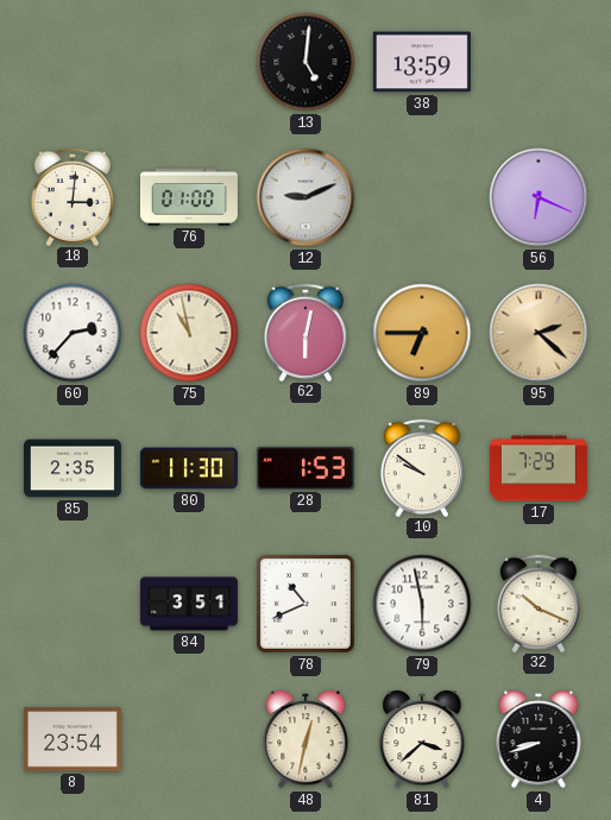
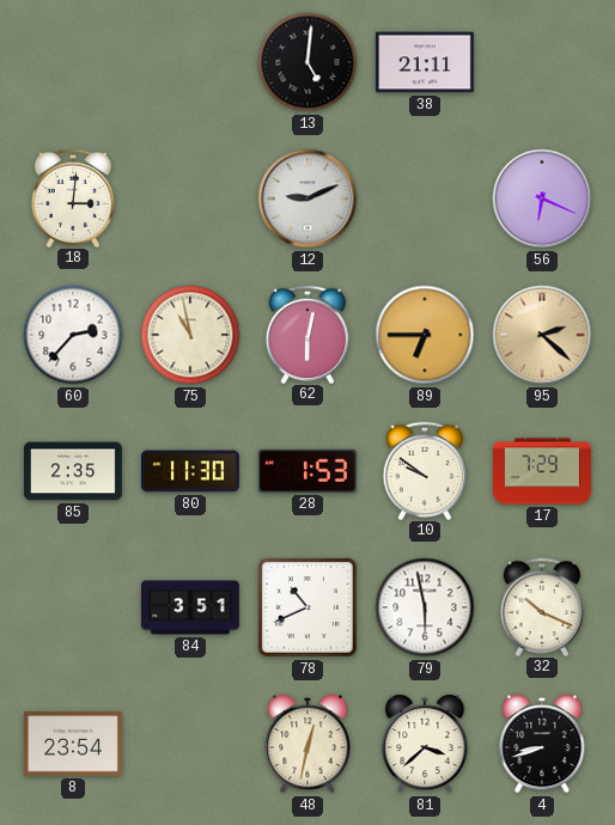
38: 13:59 -> 21:11
76: 01:00 -> none
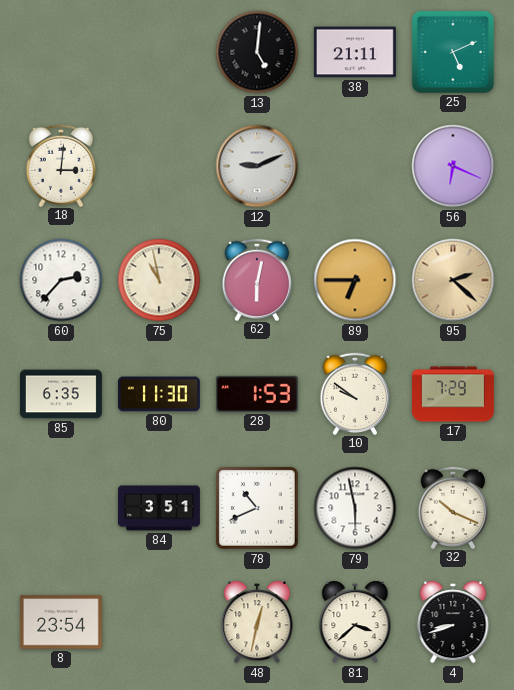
25: none -> 5:11
85: 2:35 -> 6:35
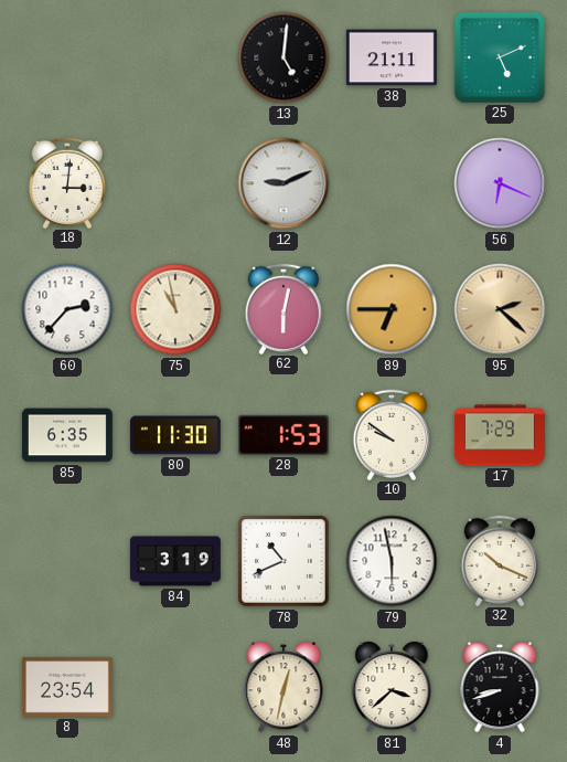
84: 3:51 -> 3:19
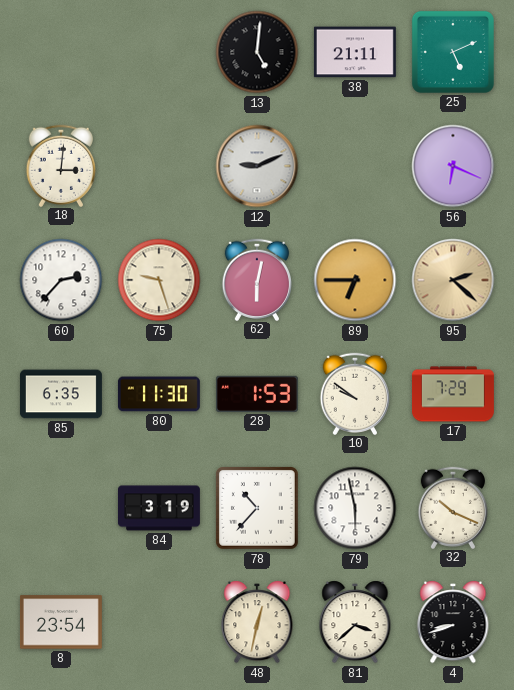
75: 10:58 -> 9:27
78: 10:41 -> 10:37
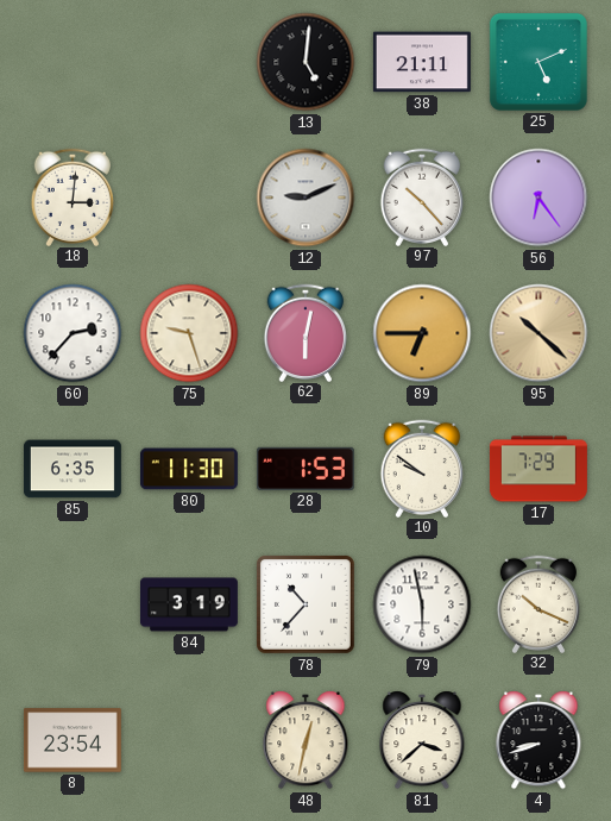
97: none -> 10:23
56: 6:19 -> 6:24
95: 2:22 -> 10:22
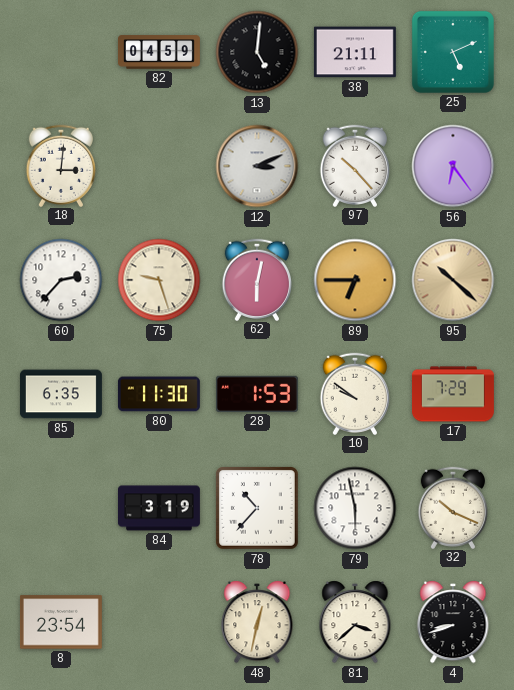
82: none -> 04:59
12: 9:11 -> 3:11
